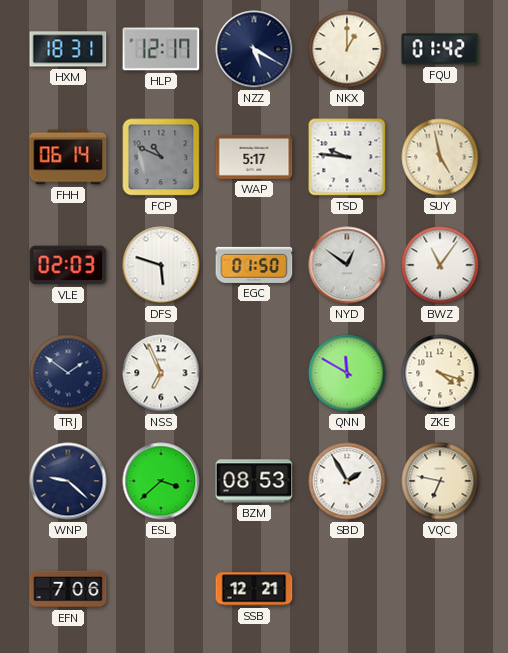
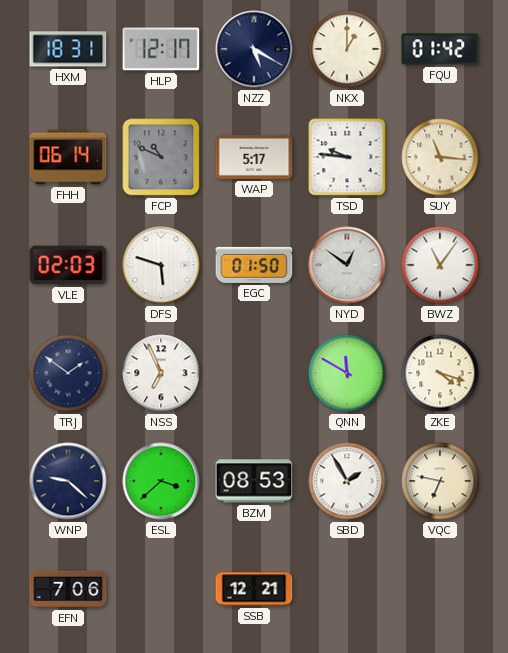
SUY: 4:58 -> 11:16
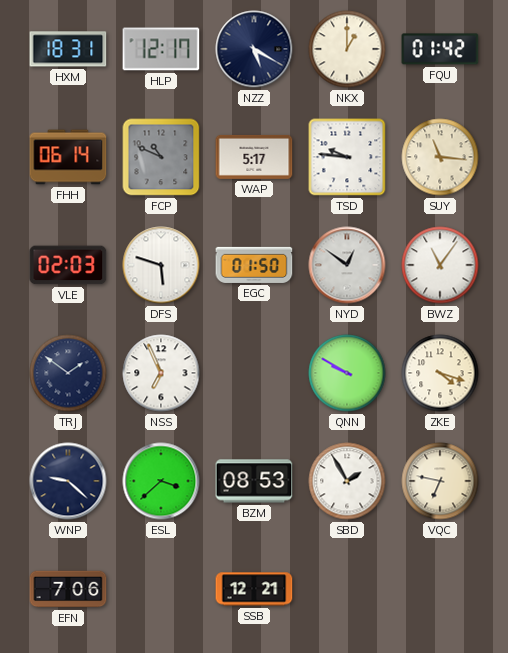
QNN: 11:50 -> 9:50
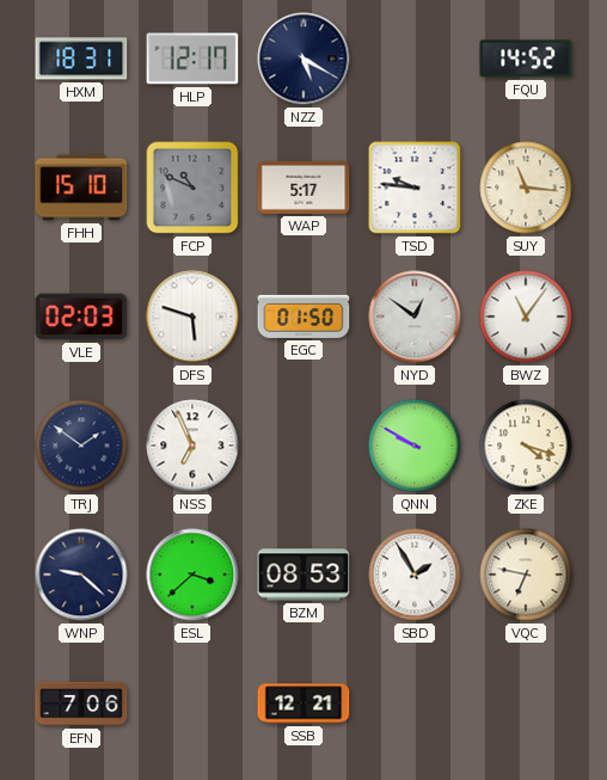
NKX: 1:00 -> none
FQU: 01:42 -> 14:52
FHH: 06:14 -> 15:10
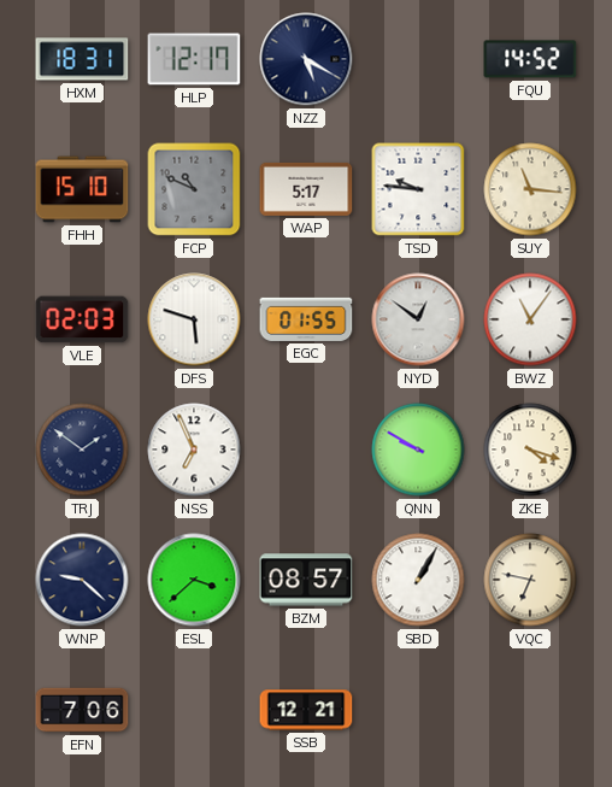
EGC: 01:50 -> 01:55
BZM: 08:53 -> 08:57
SBD: 1:55 -> 1:05
